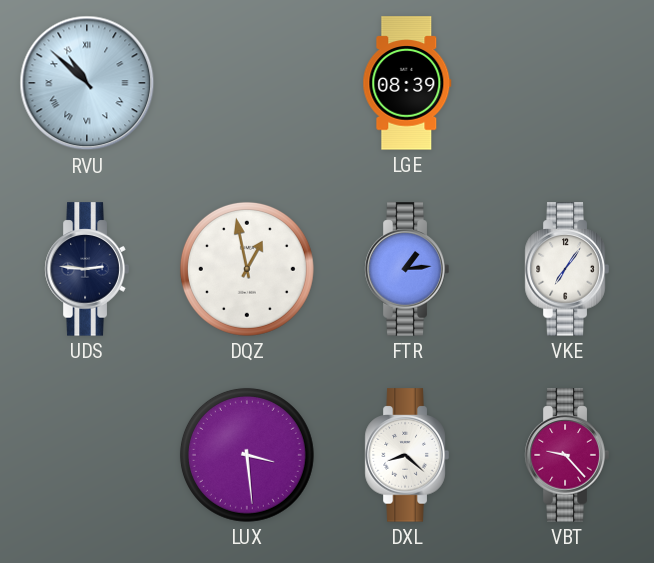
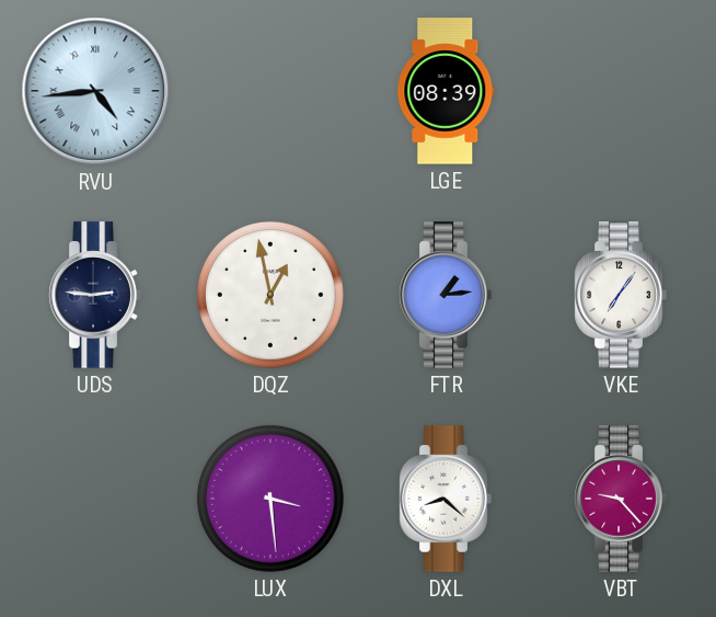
RVU: 10:52 -> 4:44
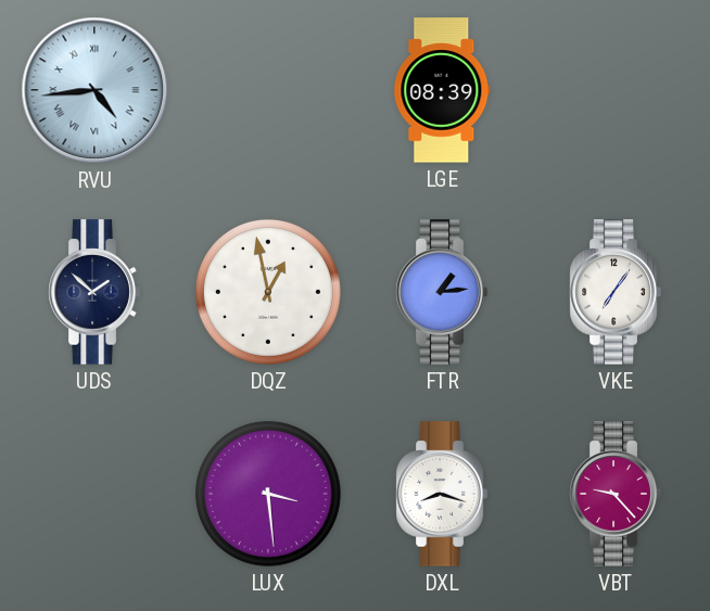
UDS: 2:46 -> 1:52
DXL: 8:22 -> 8:18
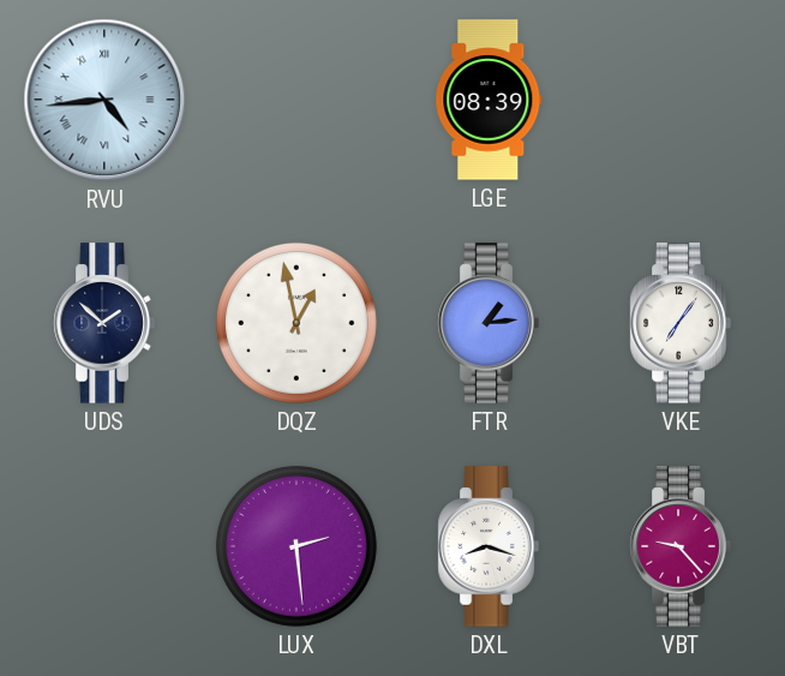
LUX: 3:29 -> 2:29
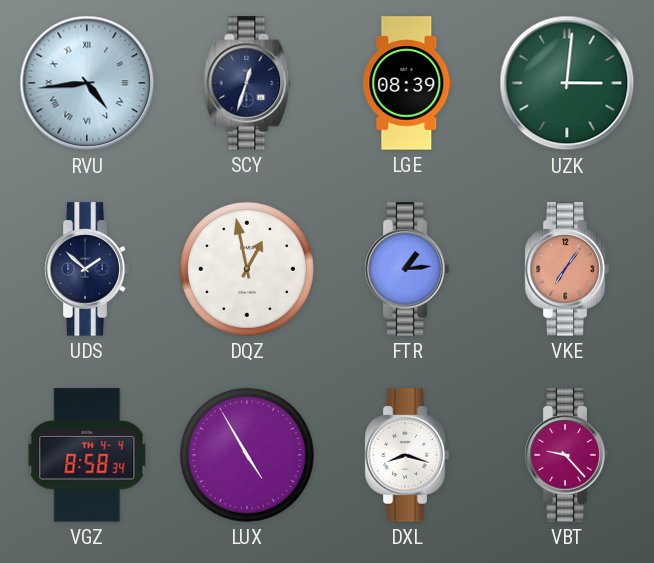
SCY: none -> 12:33
UZK: none -> 3:01
VKE dial: white -> salmon
VGZ: none -> 8:58
LUX: 2:29 -> 4:55
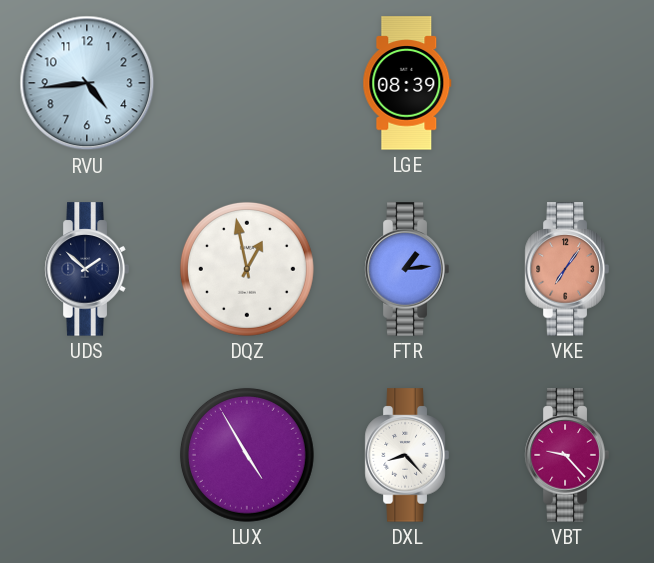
RVU numerals: Roman -> Arabic
SCY: 12:33 -> none
UZK: 3:01 -> none
VGZ: 8:58 -> none
DXL: 8:18 -> 8:23
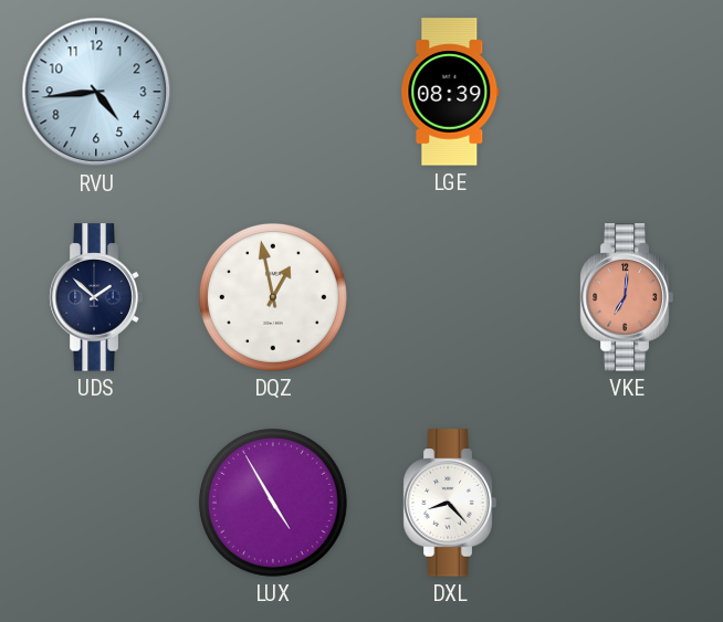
FTR: 1:14 -> none
VKE: 7:06 -> 7:01
VBT: 9:23 -> none
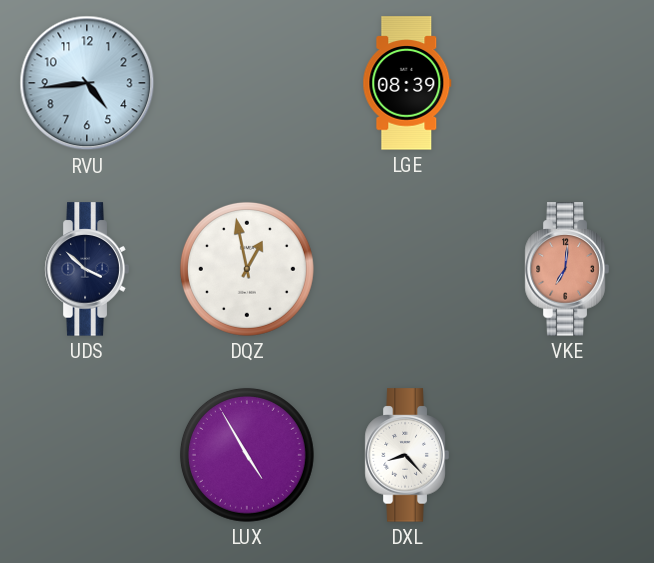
UDS: 1:52 -> 3:52
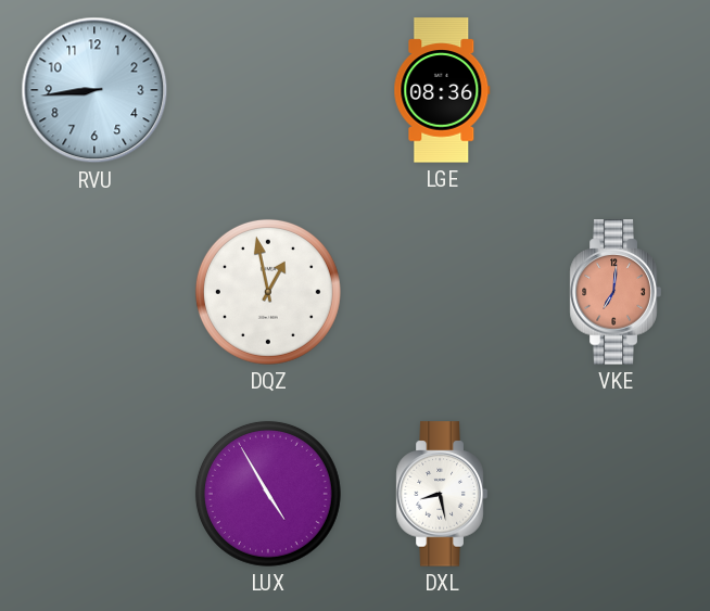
RVU: 4:44 -> 8:44
LGE: 08:39 -> 08:36
UDS: 3:52 -> none
DXL: 8:23 -> 8:28
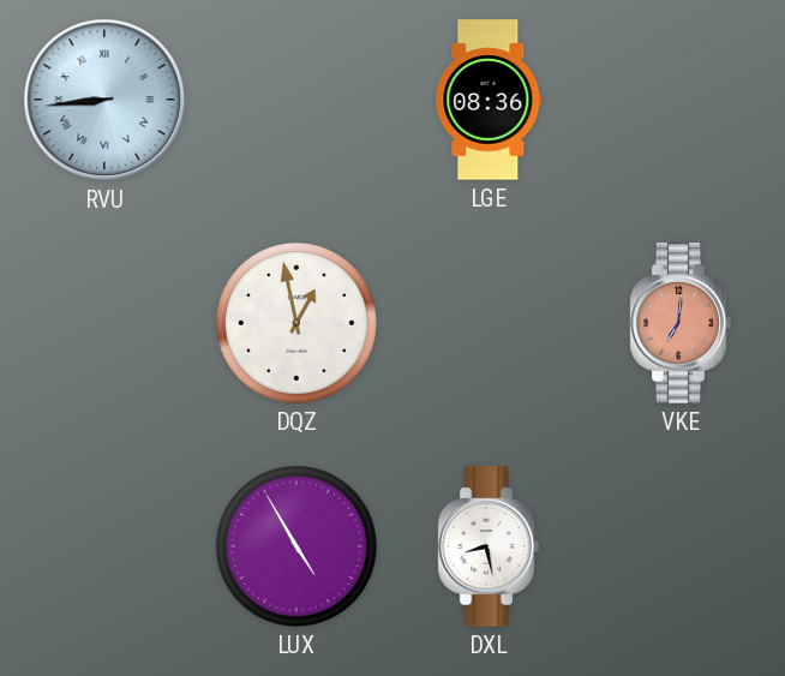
RVU numerals: Arabic -> Roman
